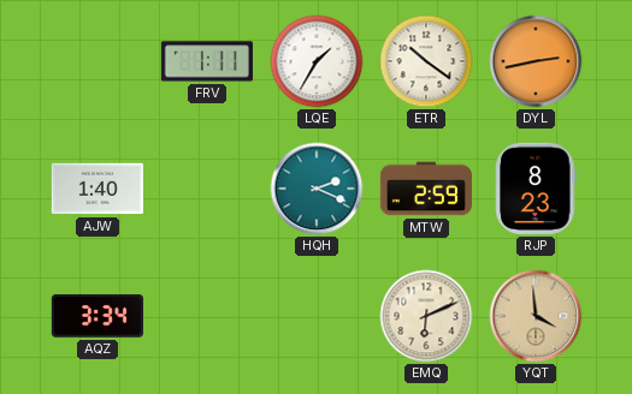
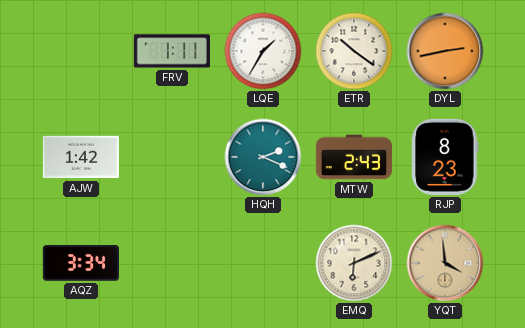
AJW: 1:40 -> 1:42
MTW: 2:59 -> 2:43
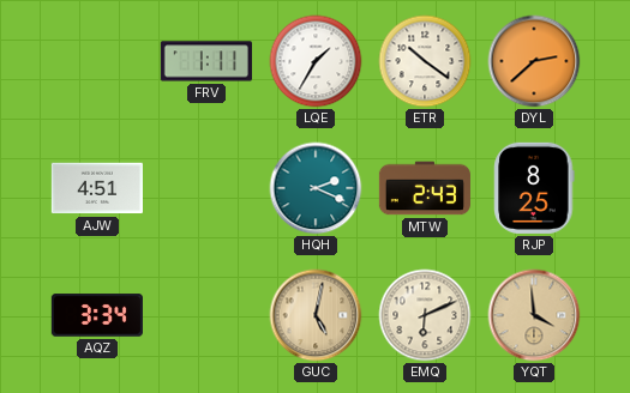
DYL: 2:43 -> 2:38
AJW: 1:42 -> 4:51
RJP: 8:23 -> 8:25
GUC: none -> 5:02
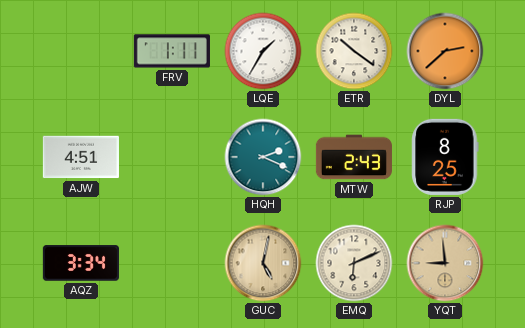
YQT: 3:59 -> 8:59
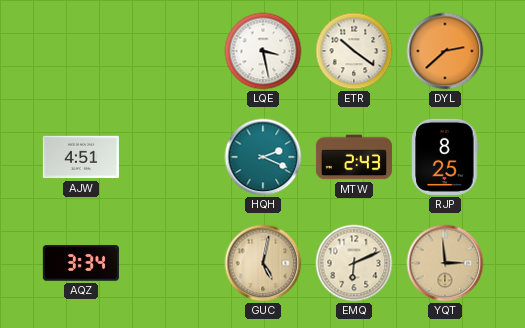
FRV: 1:11 -> none
LQE: 1:35 -> 3:28
YQT: 8:59 -> 2:59
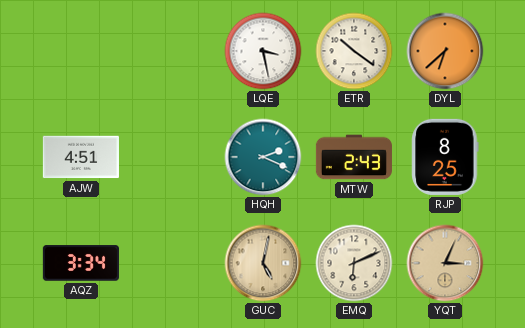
DYL: 2:38 -> 6:38
YQT: 2:59 -> 3:04
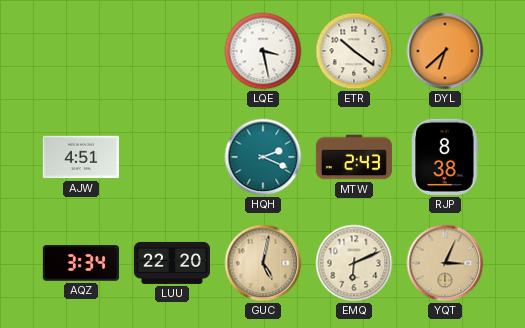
RJP: 8:25 -> 8:38
LUU: none -> 22:20
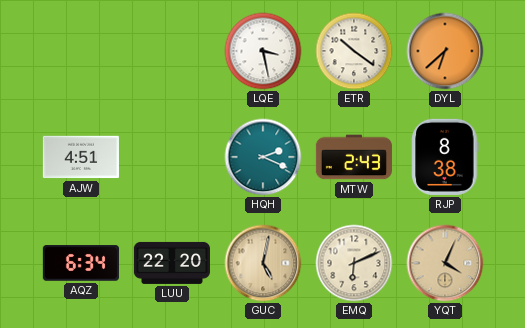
AQZ: 3:34 -> 6:34
YQT: 3:04 -> 4:04
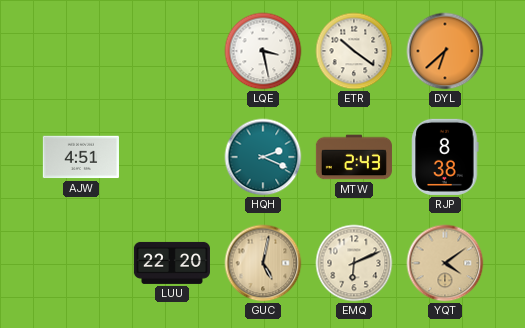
AQZ: 6:34 -> none
YQT: 4:04 -> 4:09
